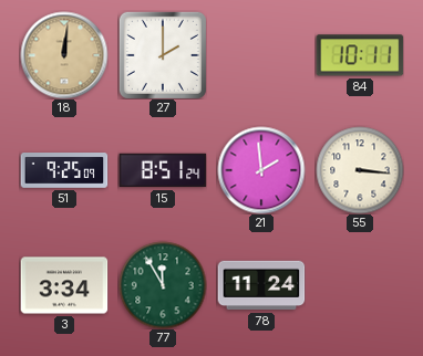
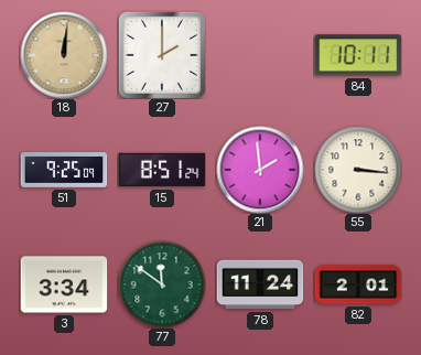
77: 11:55 -> 11:51
82: none -> 2:01
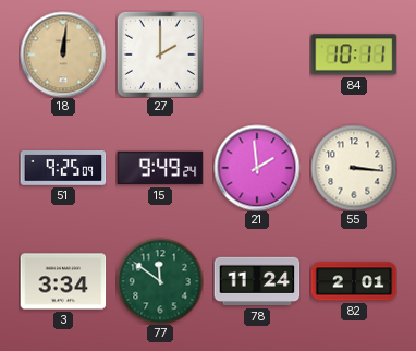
15: 8:51 -> 9:49
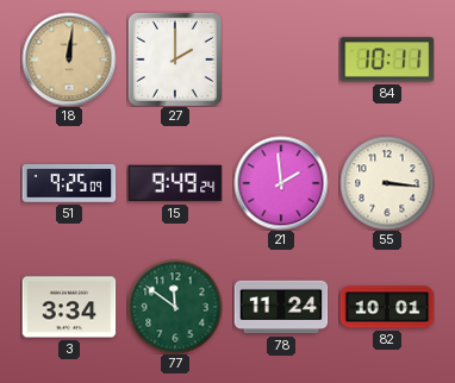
82: 2:01 -> 10:01
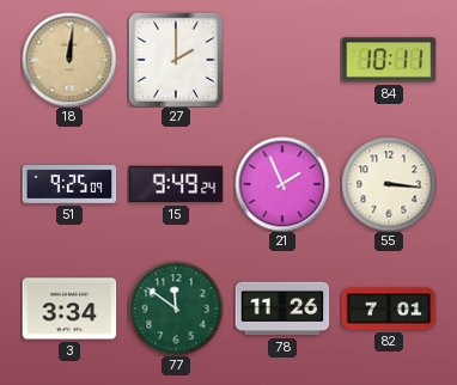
21: 1:59 -> 1:56
78: 11:24 -> 11:26
82: 10:01 -> 7:01
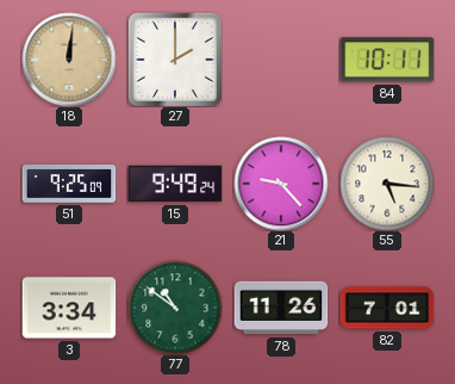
21: 1:56 -> 9:23
55: 3:16 -> 5:16
77: 11:51 -> 10:51
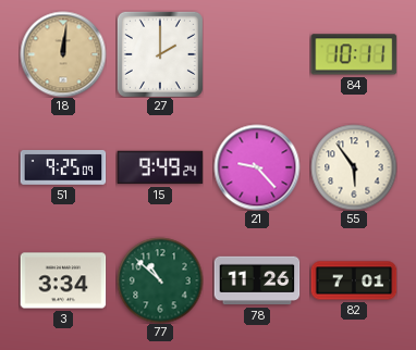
55: 5:16 -> 5:54
77: 10:51 -> 10:52
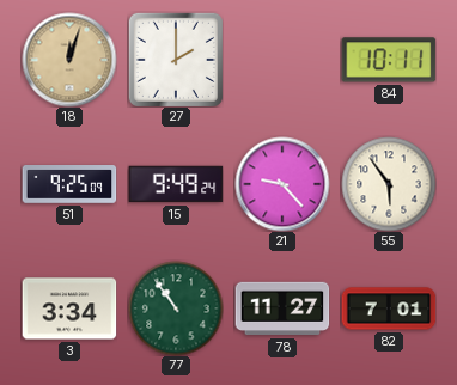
18: 12:01 -> 12:03
77: 10:52 -> 10:54
78: 11:26 -> 11:27
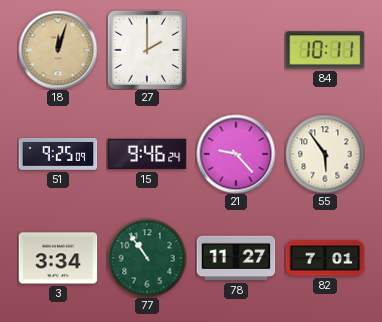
15: 9:49 -> 9:46
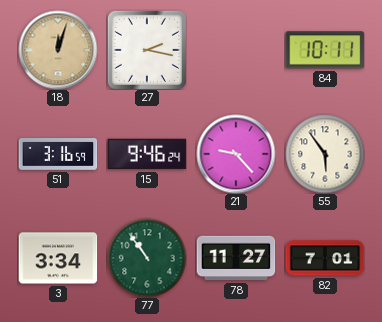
27: 2:00 -> 2:17
51: 9:25 -> 3:16
